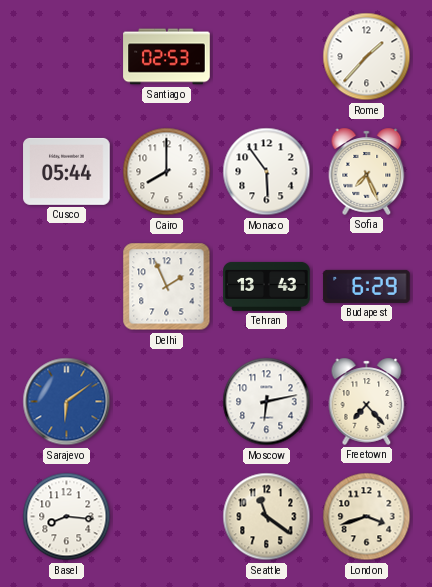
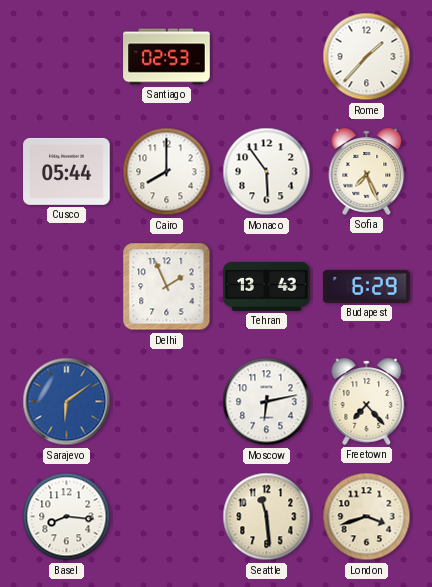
Seattle: 11:21 -> 11:29
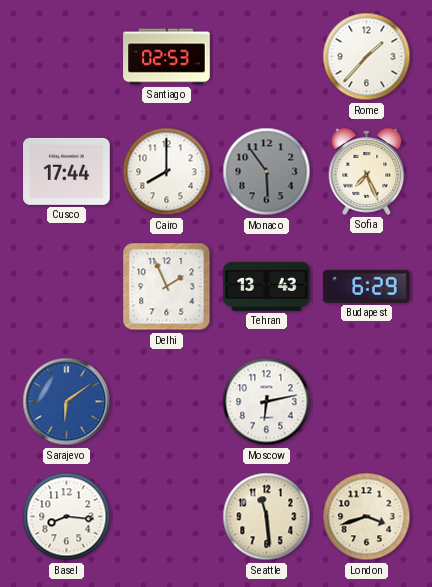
Cusco: 05:44 -> 17:44
Monaco dial: white -> grey
Freetown: 7:23 -> none
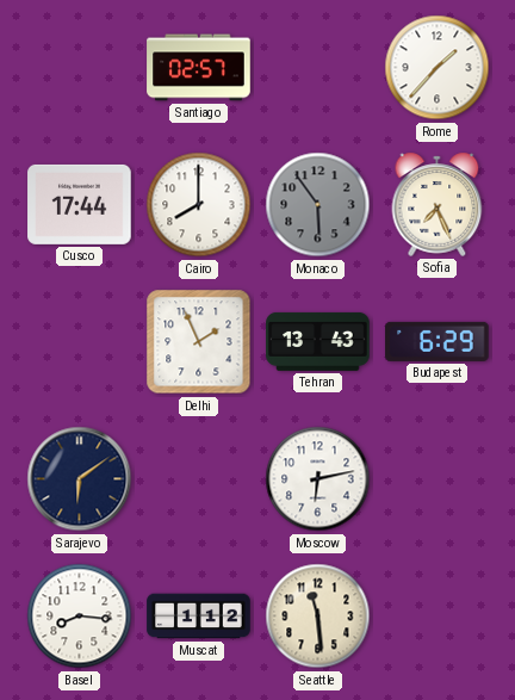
Santiago: 02:53 -> 02:57
Sarajevo dial: blue -> navy
Muscat: none -> 1:12
London: 3:42 -> none
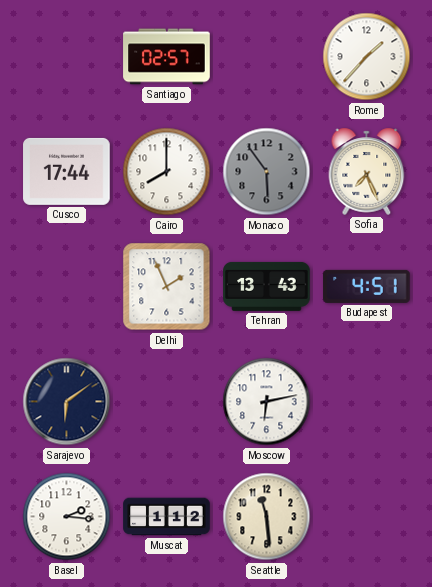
Budapest: 6:29 -> 4:51
Basel: 8:16 -> 2:16
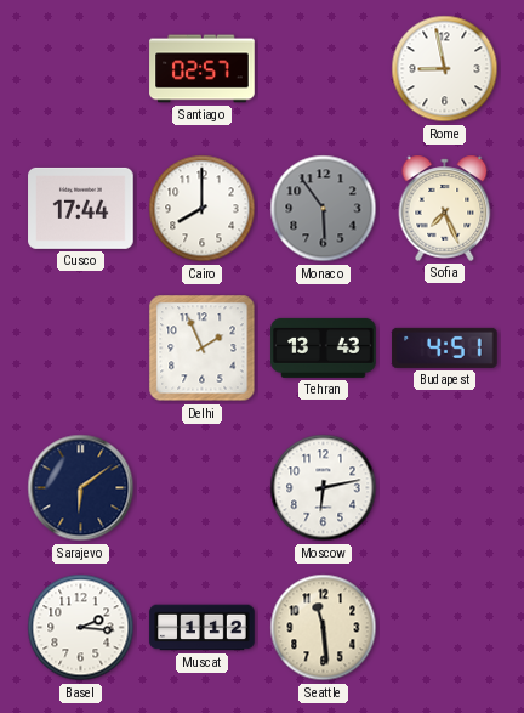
Rome: 1:37 -> 8:58
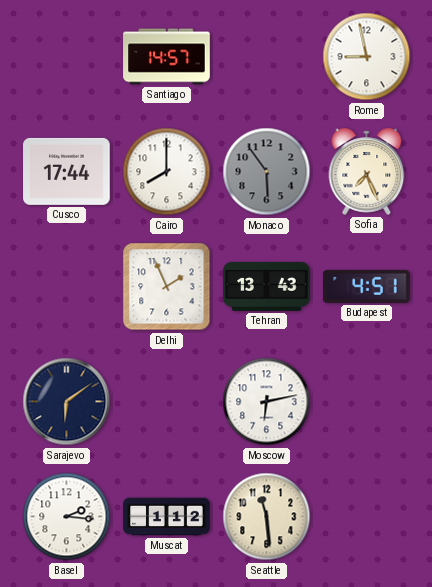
Santiago: 02:57 -> 14:57
